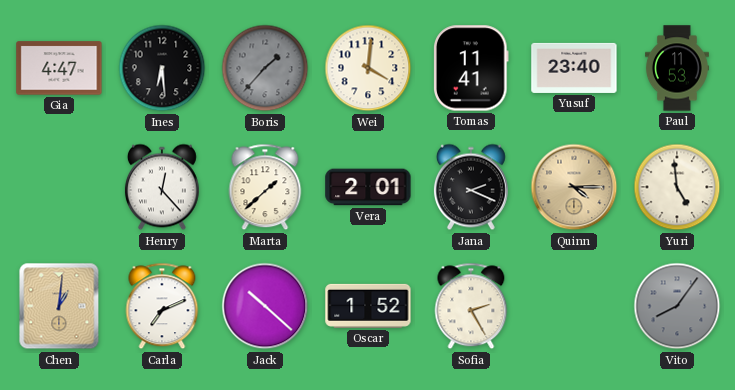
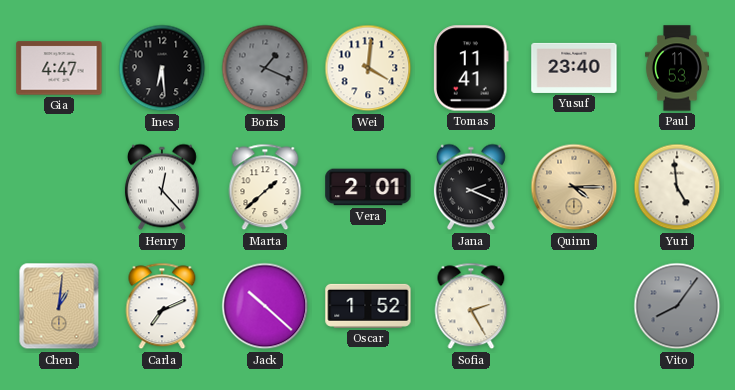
Boris: 1:37 -> 1:19
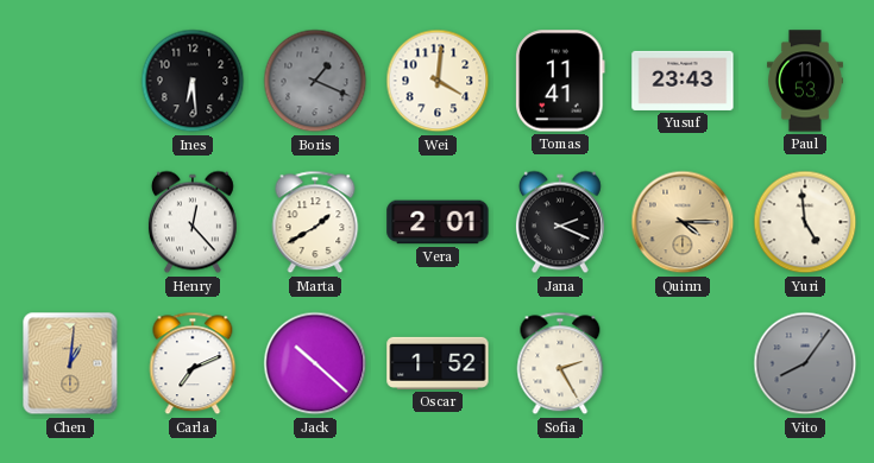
Gia: 4:47 -> none
Yusuf: 23:40 -> 23:43
Marta: 1:38 -> 1:40
